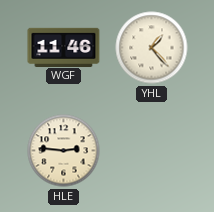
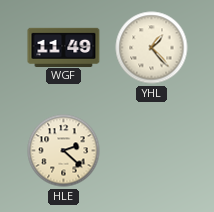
WGF: 11:46 -> 11:49
HLE: 2:46 -> 2:22
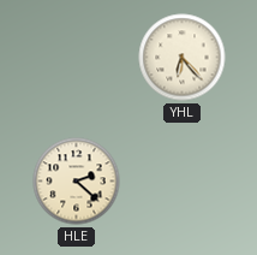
WGF: 11:49 -> none
YHL: 1:23 -> 6:23
